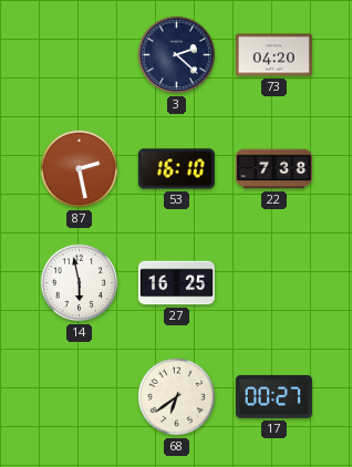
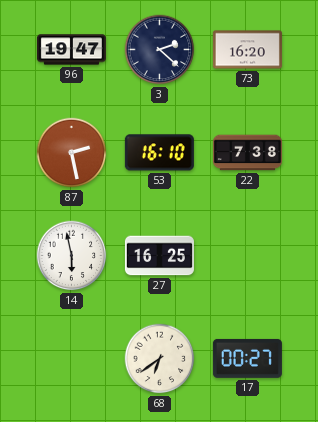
96: none -> 19:47
73: 04:20 -> 16:20
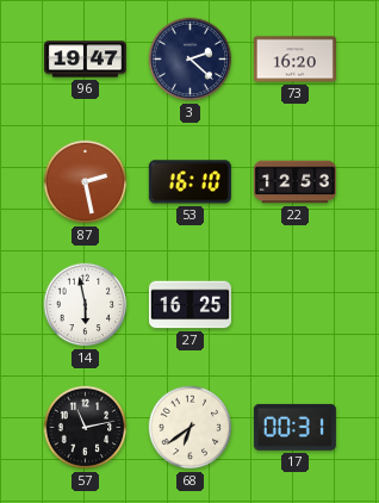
22: 7:38 -> 12:53
57: none -> 11:13
17: 00:27 -> 00:31
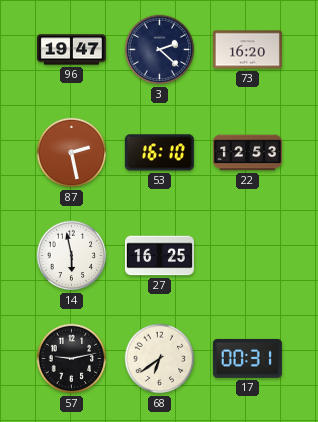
57: 11:13 -> 9:13
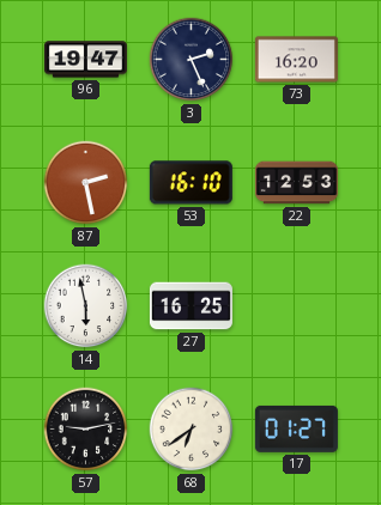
3: 2:22 -> 2:26
17: 00:31 -> 01:27
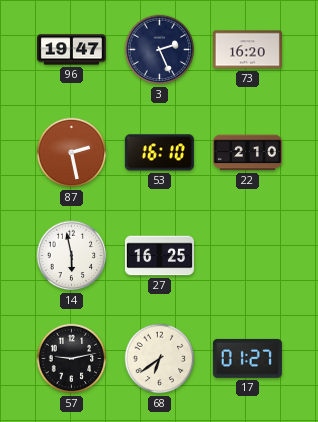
22: 12:53 -> 2:10
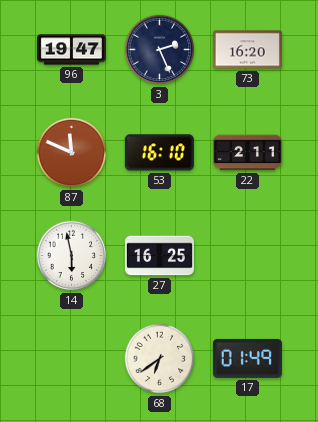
87: 2:28 -> 11:49
22: 2:10 -> 2:11
57: 9:13 -> none
17: 01:27 -> 01:49
